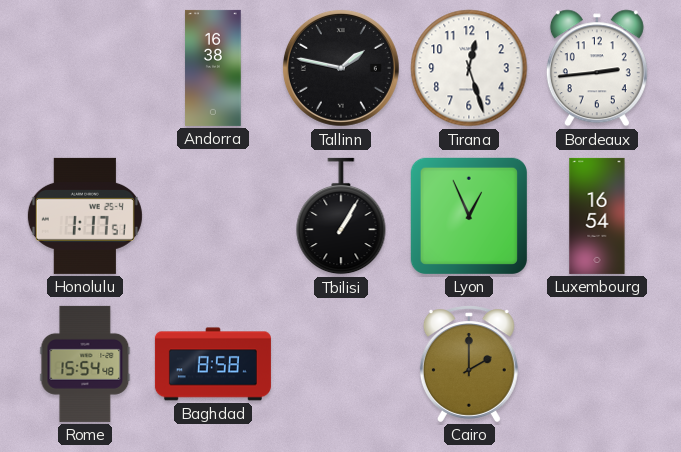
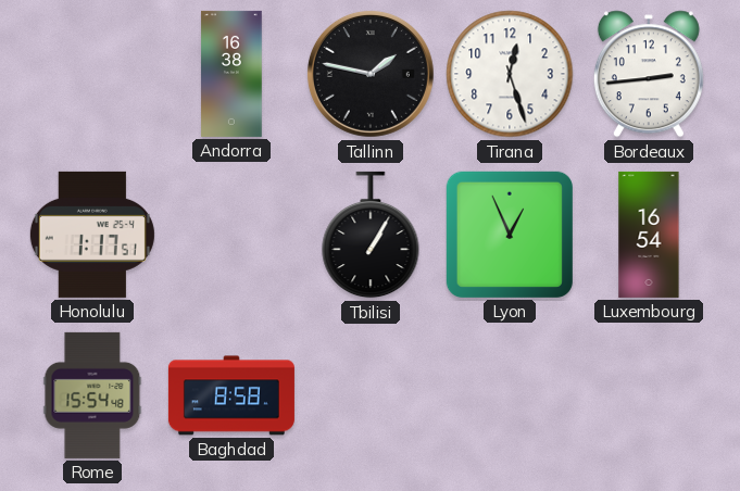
Cairo: 2:00 -> none
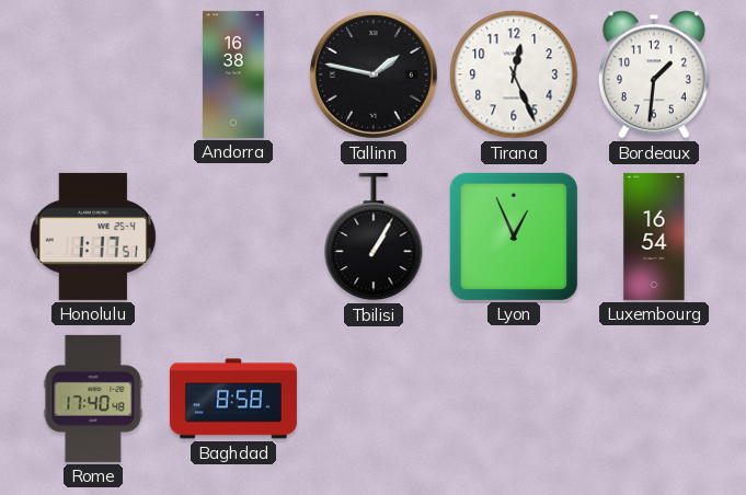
Tirana: 12:27 -> 12:26
Bordeaux: 2:44 -> 1:31
Rome: 15:54 -> 17:40
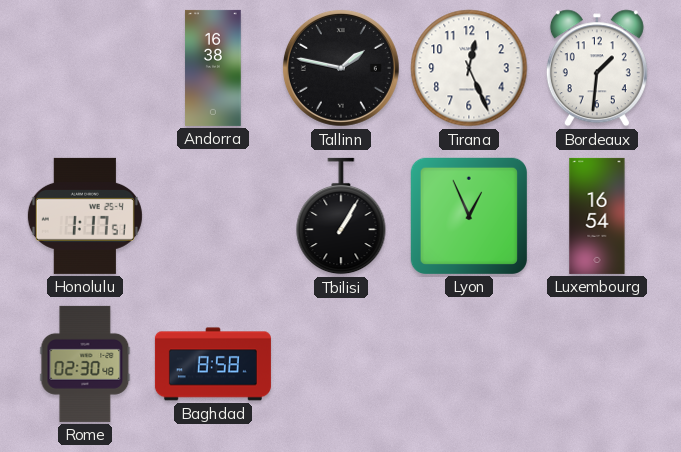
Rome: 17:40 -> 02:30
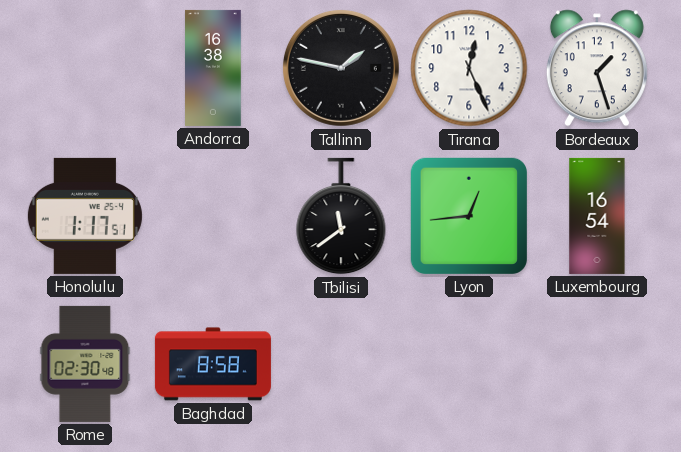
Bordeaux: 1:31 -> 1:27
Tbilisi: 1:05 -> 11:39
Lyon: 12:56 -> 12:44
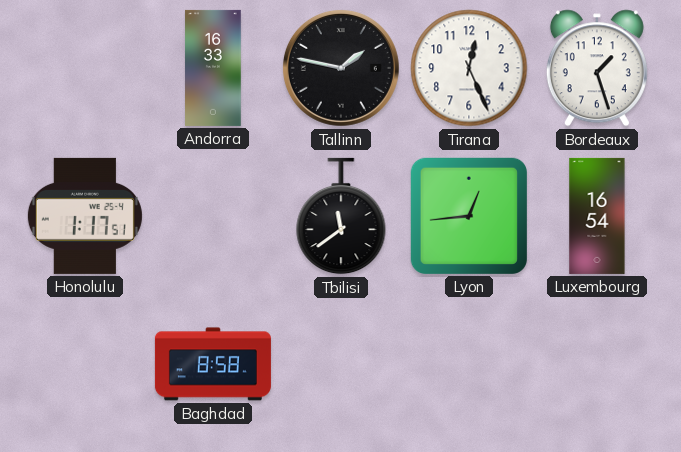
Andorra: 16:38 -> 16:33
Rome: 02:30 -> none
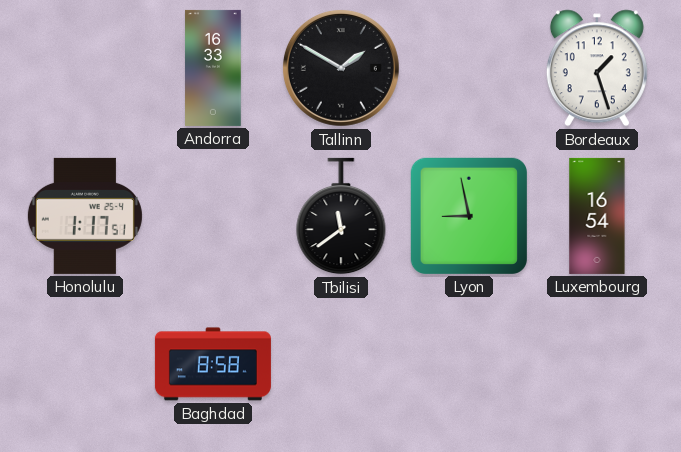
Tallinn: 1:47 -> 1:50
Tirana: 12:26 -> none
Lyon: 12:44 -> 8:58
